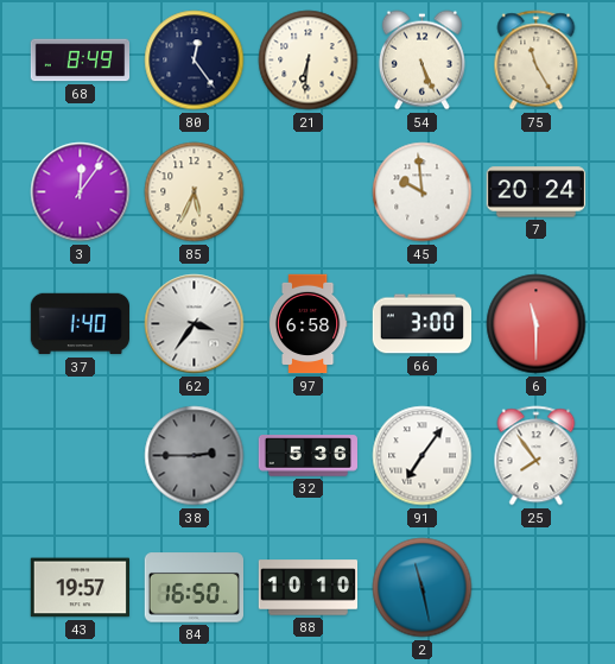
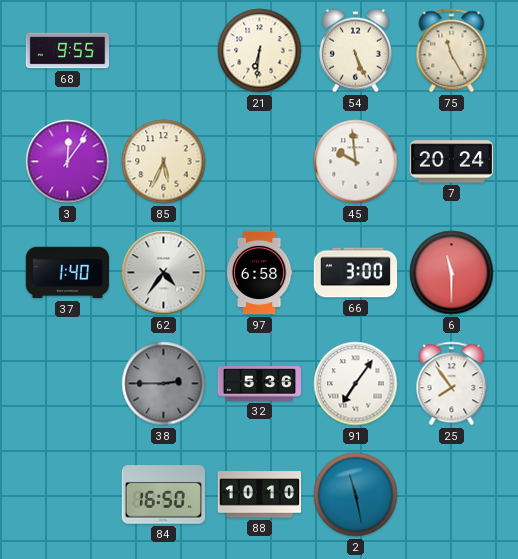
68: 8:49 -> 9:55
80: 12:24 -> none
62: 3:36 -> 4:36
43: 19:57 -> none
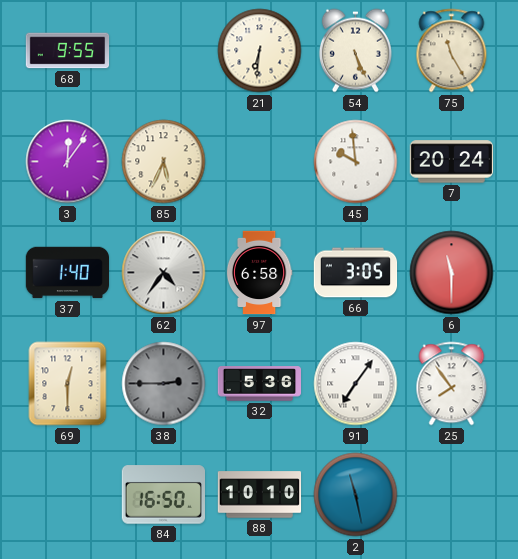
66: 3:00 -> 3:05
69: none -> 12:30
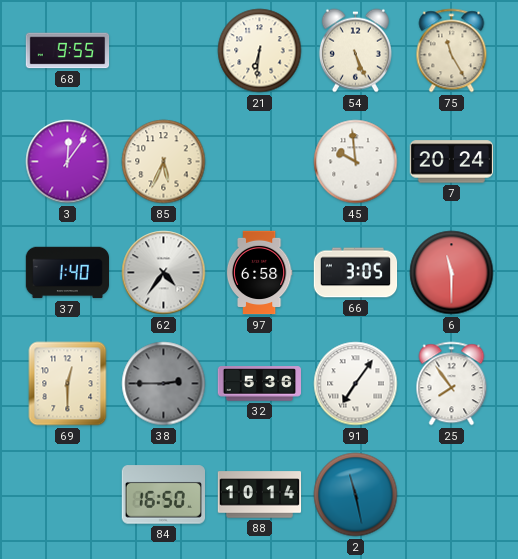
88: 10:10 -> 10:14
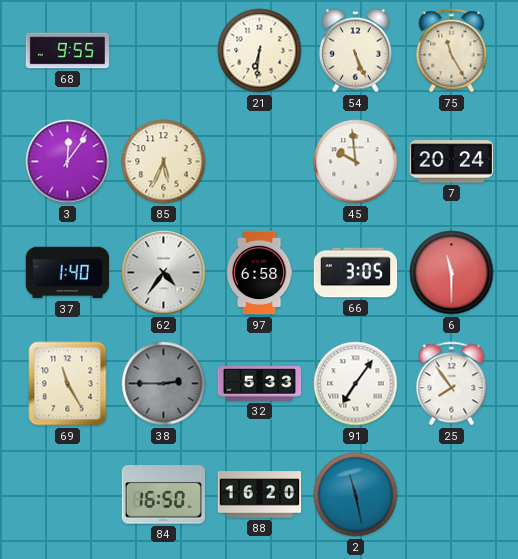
69: 12:30 -> 11:25
32: 5:36 -> 5:33
88: 10:14 -> 16:20
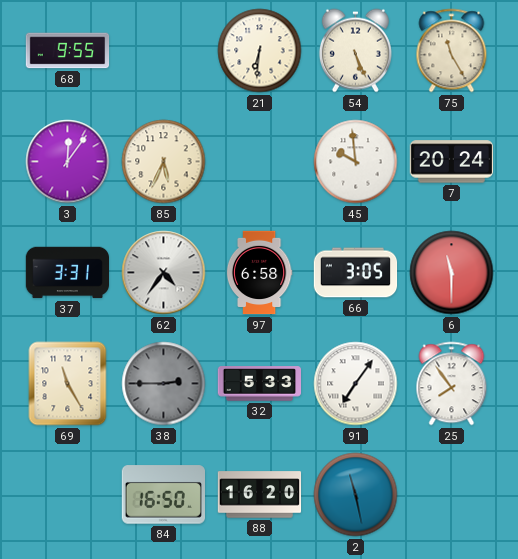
37: 1:40 -> 3:31
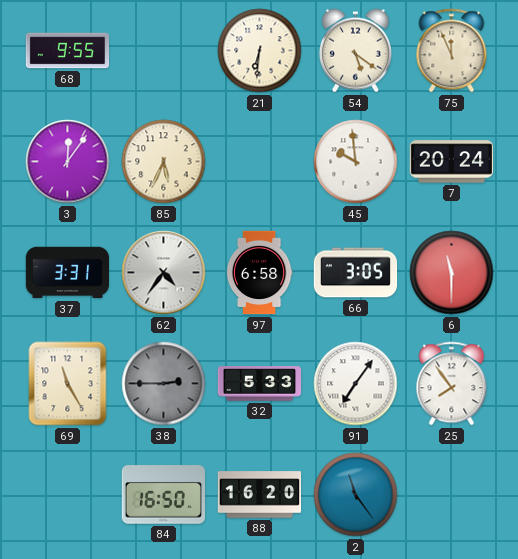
54: 5:26 -> 5:21
75: 11:25 -> 11:56
2: 11:28 -> 11:24
